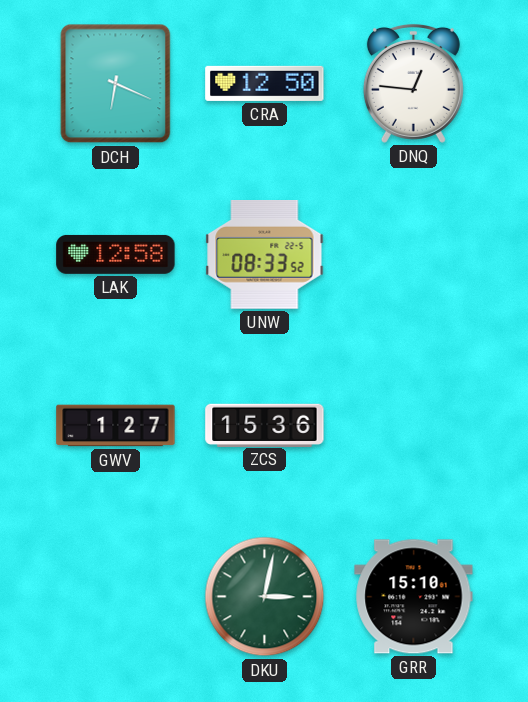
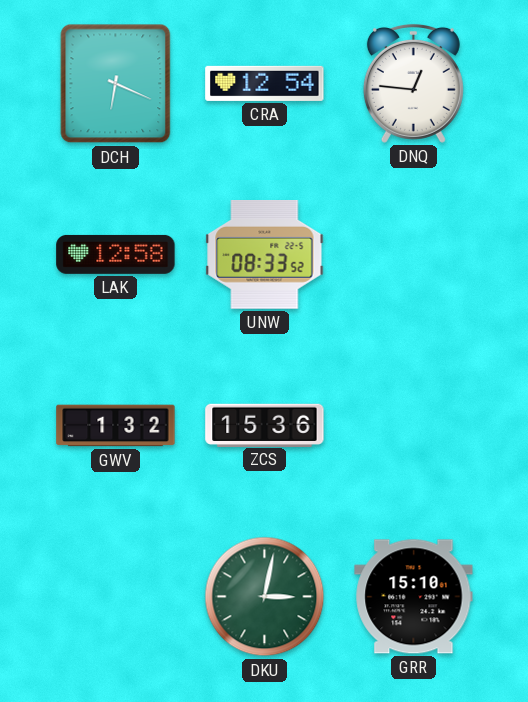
CRA: 12:50 -> 12:54
GWV: 1:27 -> 1:32
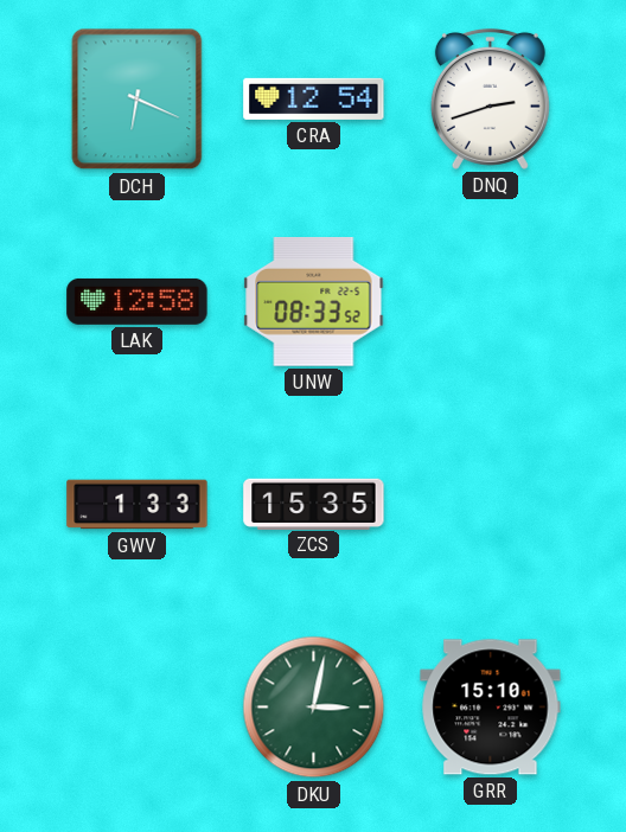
DNQ: 12:46 -> 2:42
GWV: 1:32 -> 1:33
ZCS: 15:36 -> 15:35
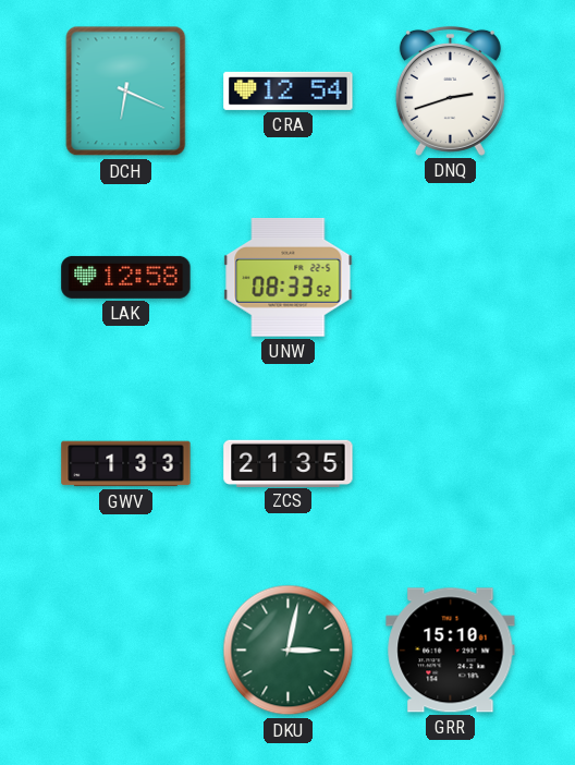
ZCS: 15:35 -> 21:35
